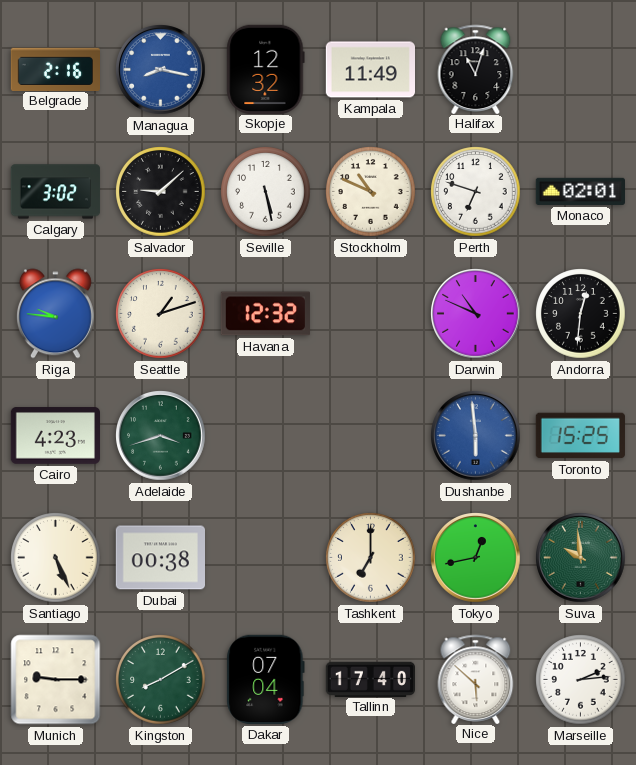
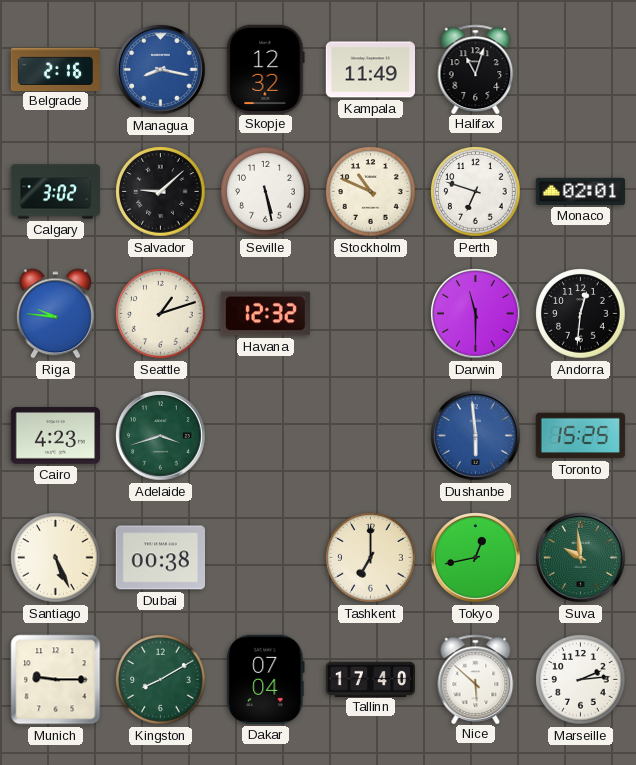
Darwin: 10:49 -> 11:30
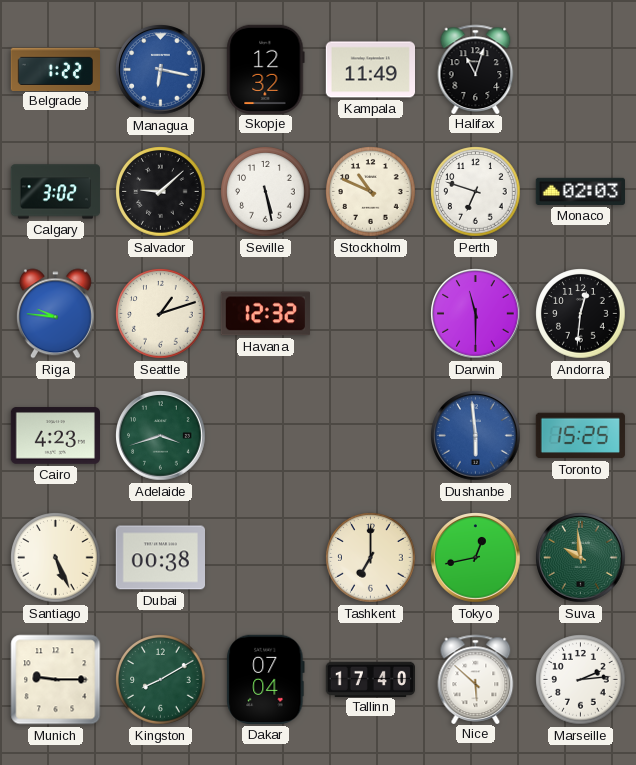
Belgrade: 2:16 -> 1:22
Managua: 8:17 -> 6:17
Monaco: 02:01 -> 02:03
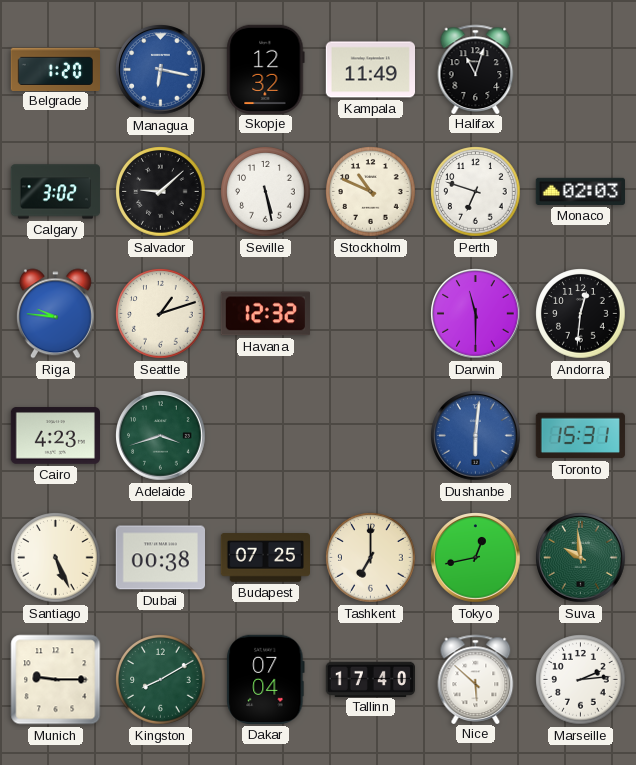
Belgrade: 1:22 -> 1:20
Dushanbe: 5:59 -> 6:01
Toronto: 15:25 -> 15:31
Budapest: none -> 07:25
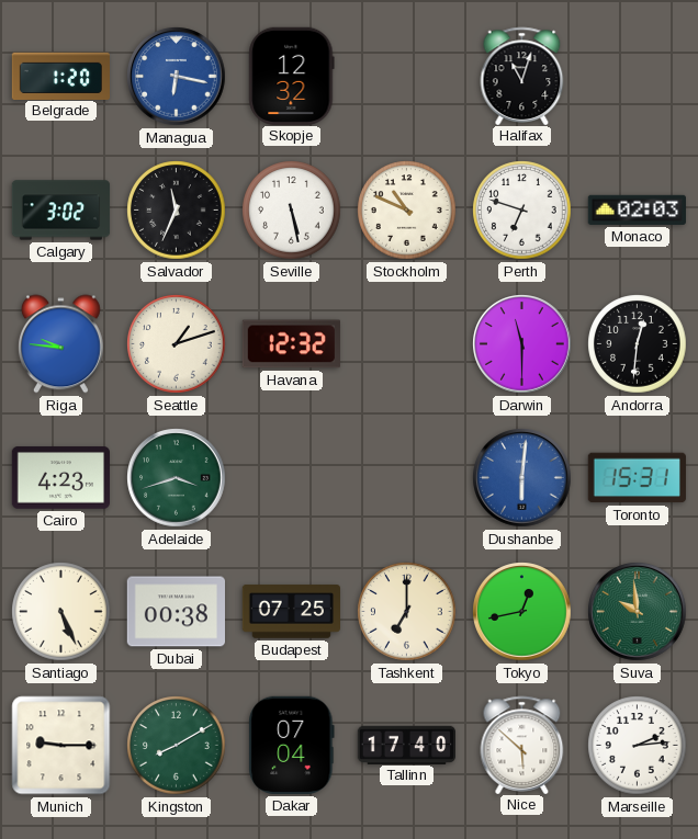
Kampala: 11:49 -> none
Salvador: 9:08 -> 11:34
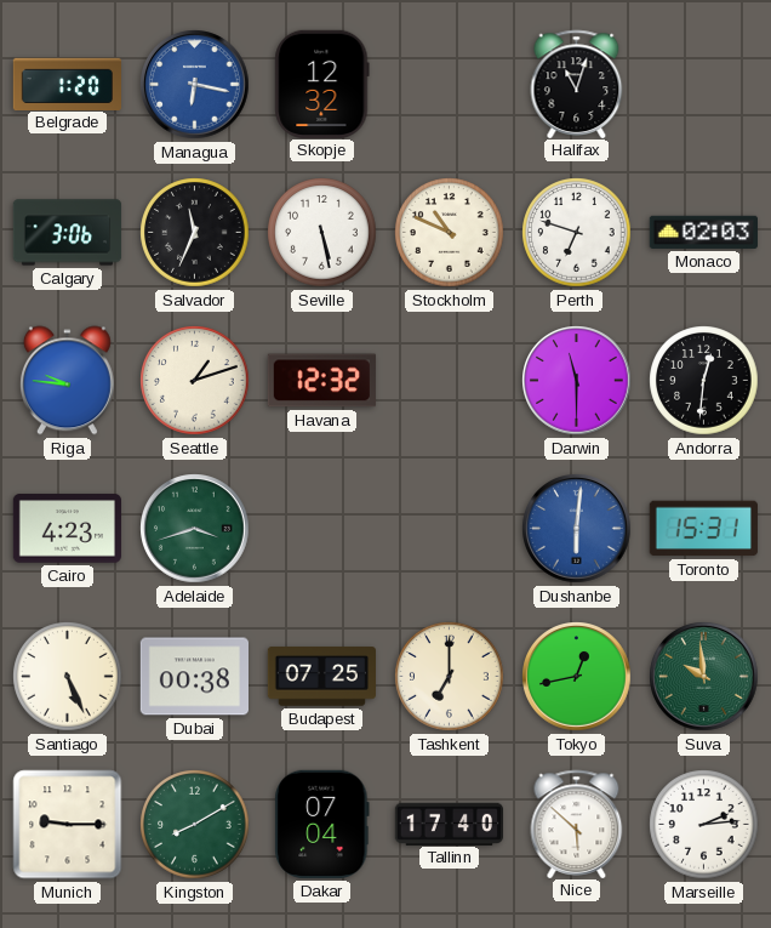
Calgary: 3:02 -> 3:06
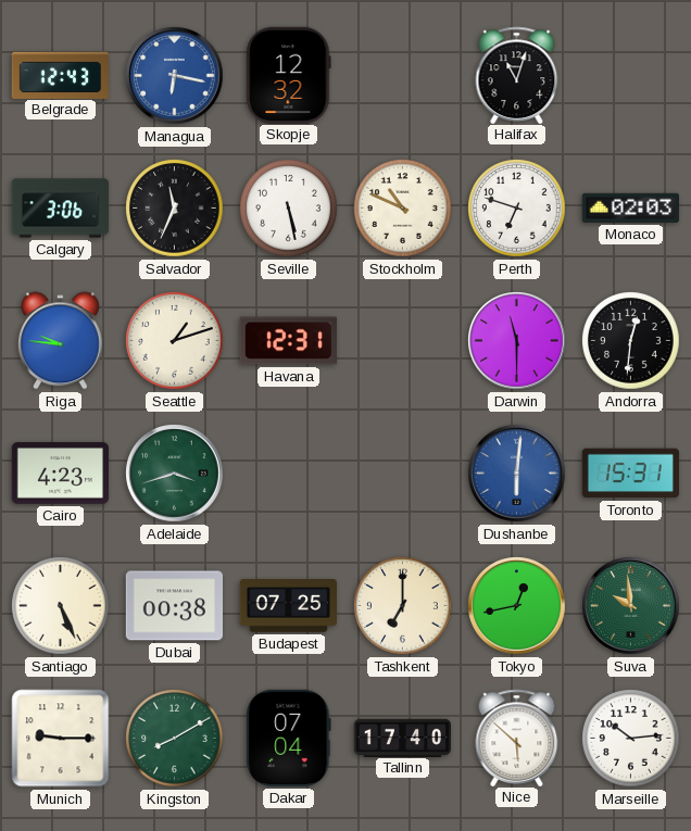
Belgrade: 1:20 -> 12:43
Havana: 12:32 -> 12:31
Marseille: 2:14 -> 10:14
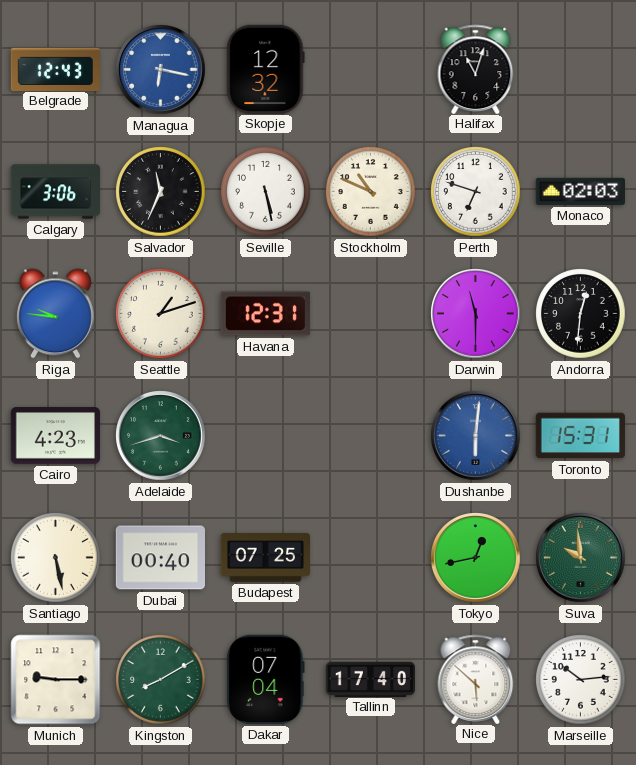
Santiago: 5:26 -> 5:28
Dubai: 00:38 -> 00:40
Tashkent: 7:00 -> none
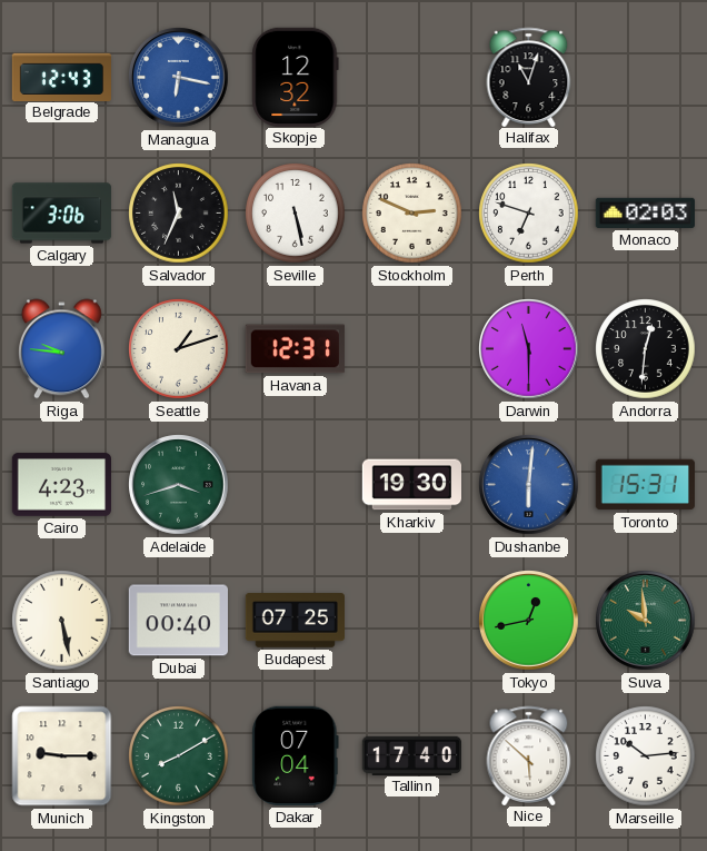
Stockholm: 10:49 -> 2:49
Kharkiv: none -> 19:30
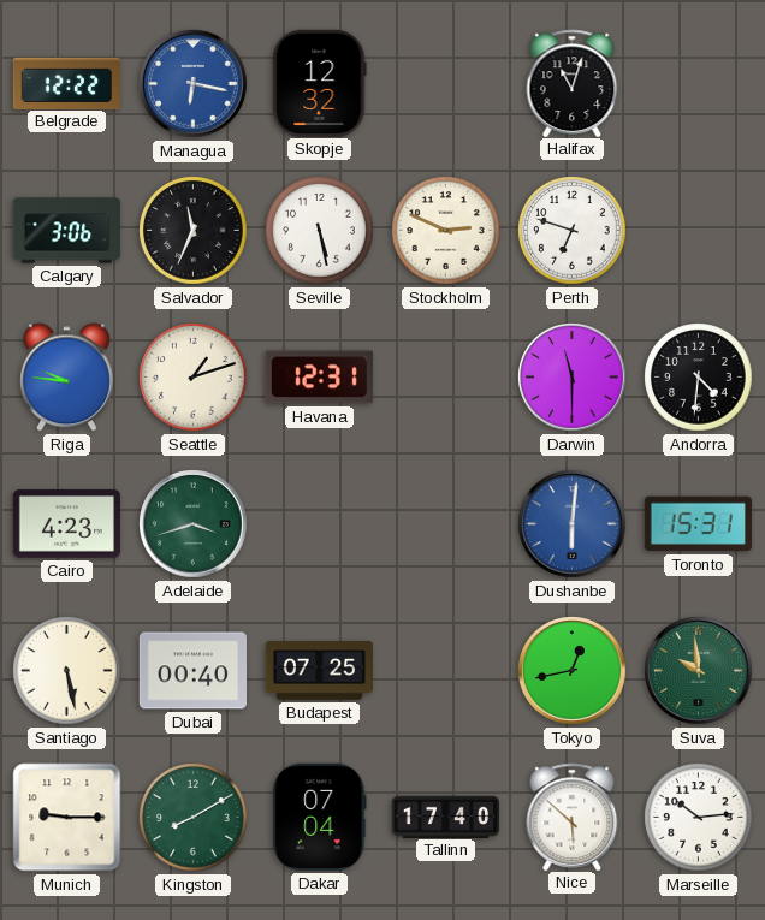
Belgrade: 12:43 -> 12:22
Monaco: 02:03 -> none
Andorra: 12:31 -> 4:31
Kharkiv: 19:30 -> none
